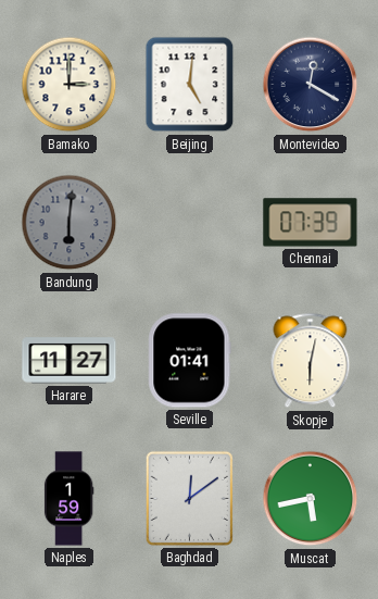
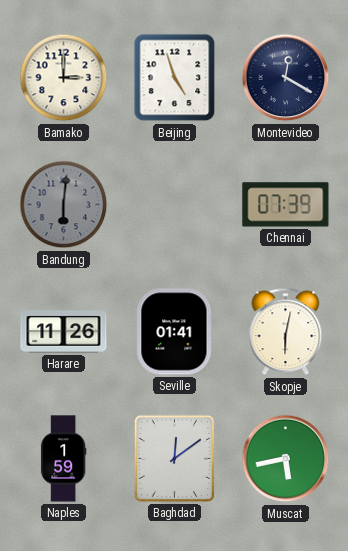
Beijing: 5:01 -> 4:57
Harare: 11:27 -> 11:26
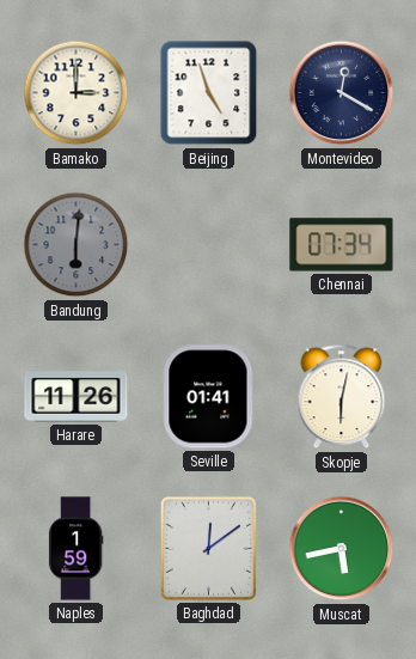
Chennai: 07:39 -> 07:34
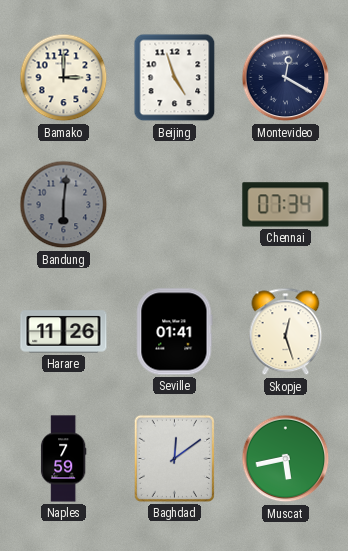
Skopje: 6:02 -> 12:27
Naples: 1:59 -> 7:59
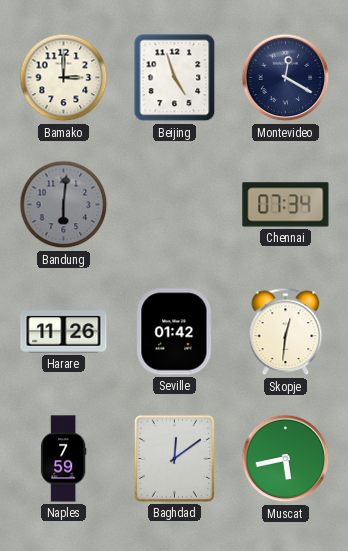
Seville: 01:41 -> 01:42
Skopje: 12:27 -> 12:31
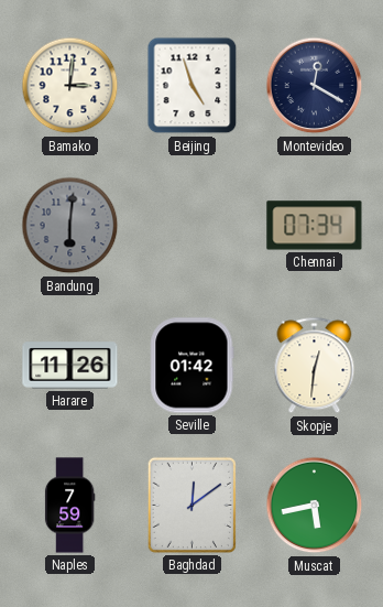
Bamako: 3:00 -> 3:01
